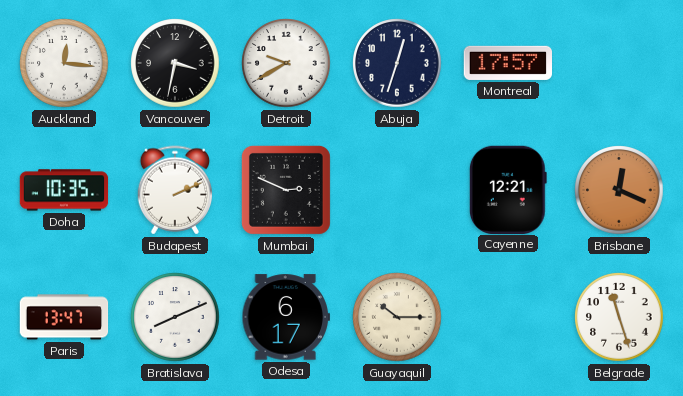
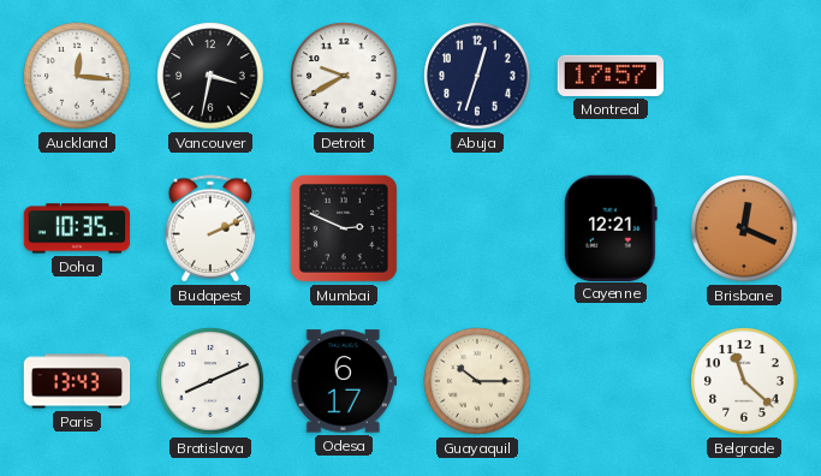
Paris: 13:47 -> 13:43
Belgrade: 11:27 -> 11:22
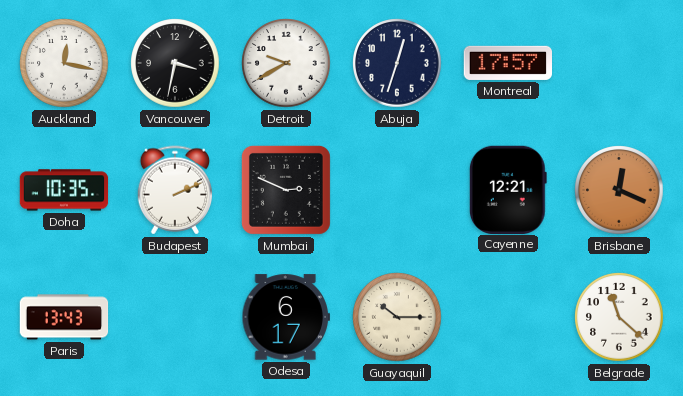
Auckland: 12:16 -> 12:17
Bratislava: 8:11 -> none
